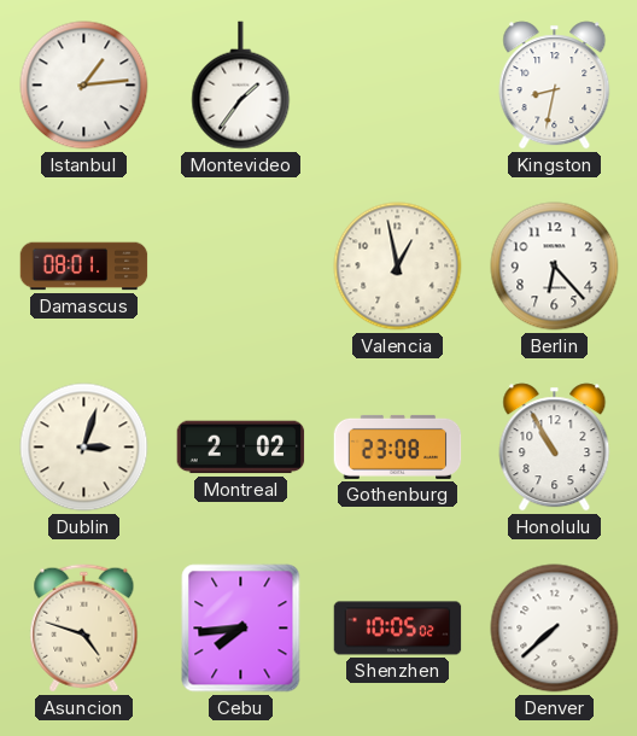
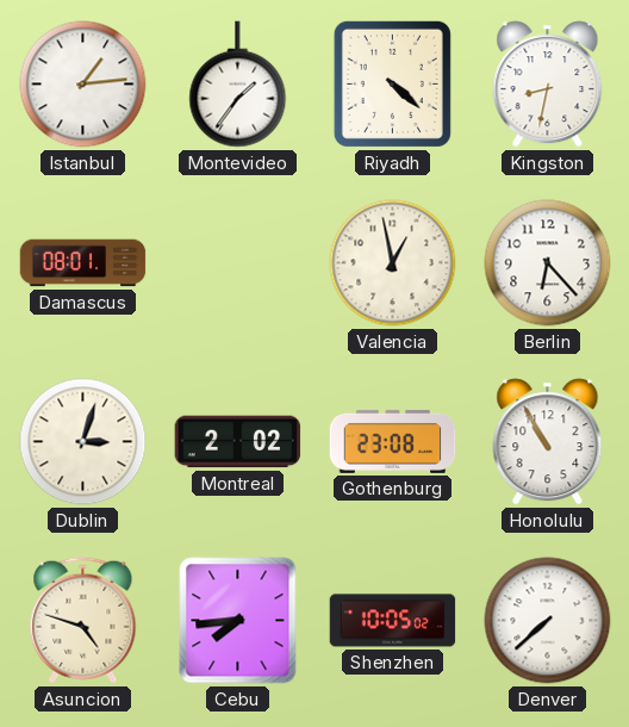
Riyadh: none -> 4:22
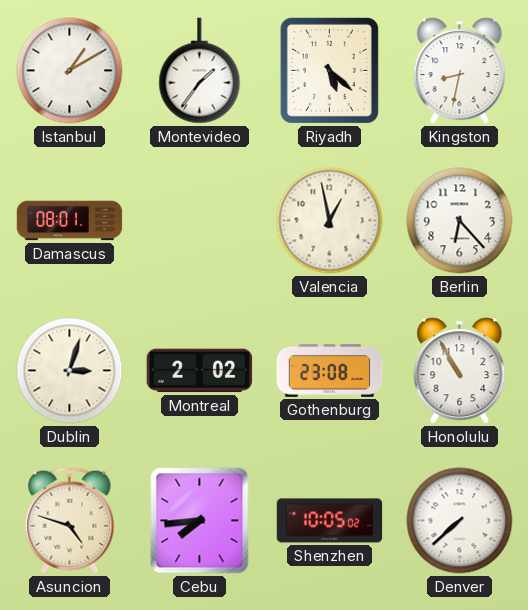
Istanbul: 1:14 -> 1:10
Riyadh: 4:22 -> 5:22
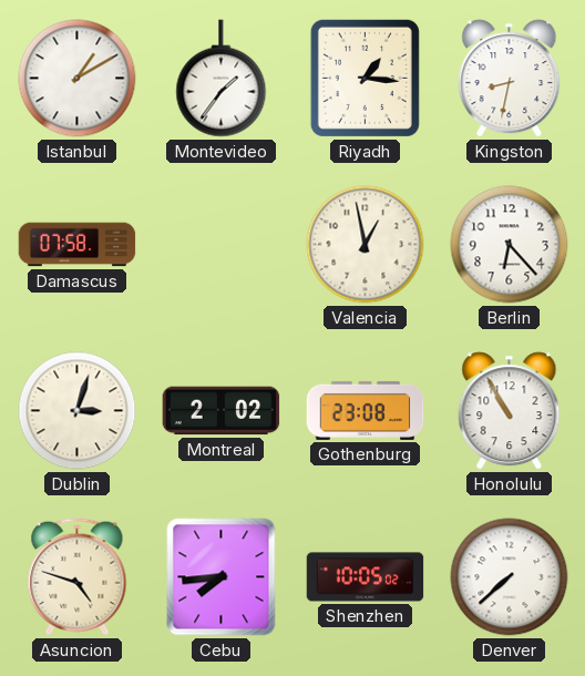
Riyadh: 5:22 -> 1:16
Damascus: 08:01 -> 07:58
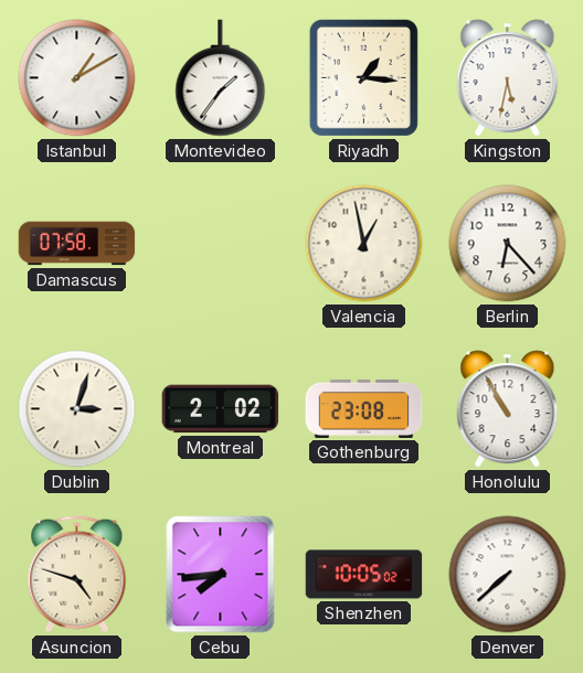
Kingston: 8:32 -> 5:32
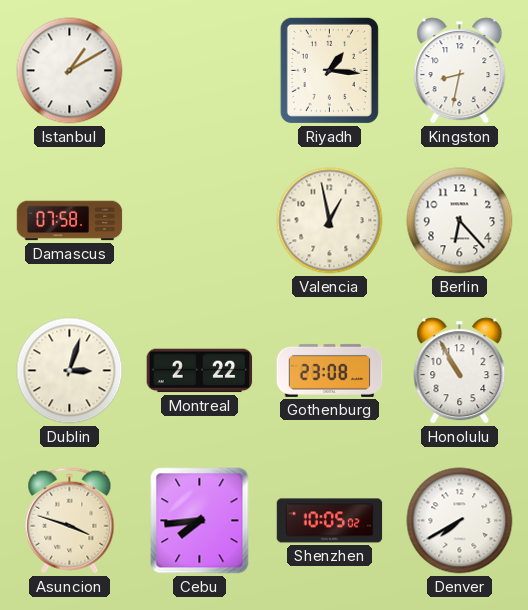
Montevideo: 1:36 -> none
Kingston: 5:32 -> 8:32
Montreal: 2:02 -> 2:22
Asuncion: 4:48 -> 3:48
Denver: 7:38 -> 7:40
